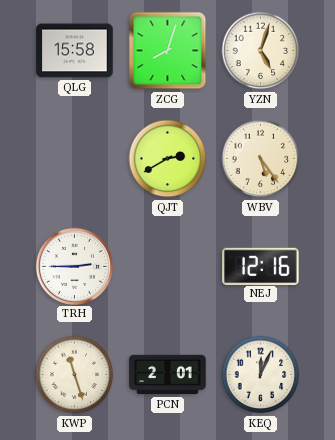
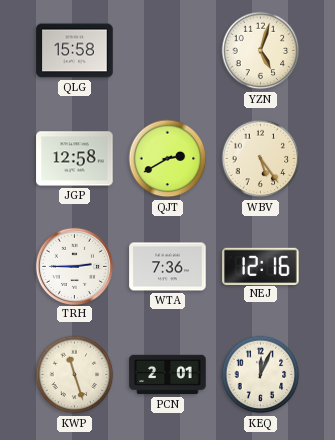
ZCG: 8:03 -> none
JGP: none -> 12:58
WTA: none -> 7:36
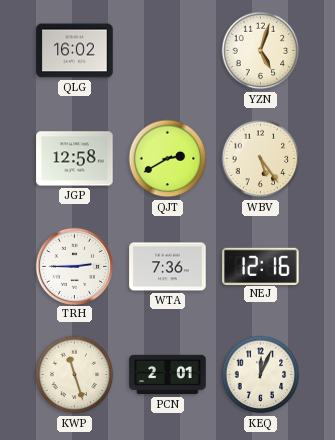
QLG: 15:58 -> 16:02
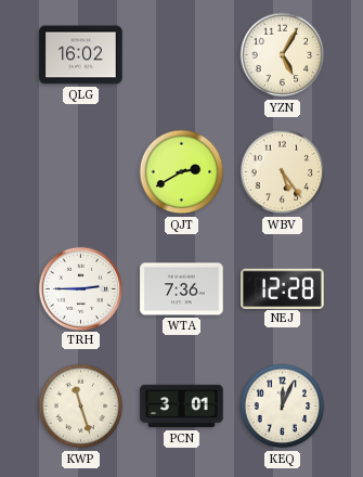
YZN: 5:03 -> 5:05
JGP: 12:58 -> none
NEJ: 12:16 -> 12:28
PCN: 2:01 -> 3:01
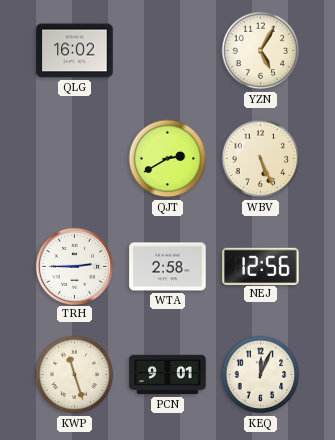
WBV: 5:24 -> 5:26
WTA: 7:36 -> 2:58
NEJ: 12:28 -> 12:56
PCN: 3:01 -> 9:01
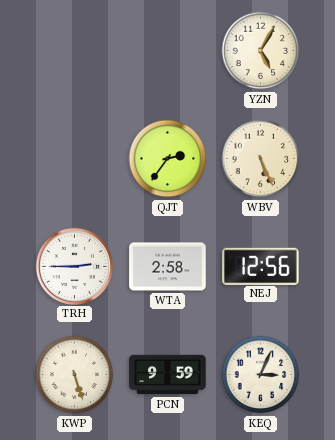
QLG: 16:02 -> none
QJT: 2:40 -> 2:36
KWP: 11:27 -> 5:27
PCN: 9:01 -> 9:59
KEQ: 12:04 -> 3:04
